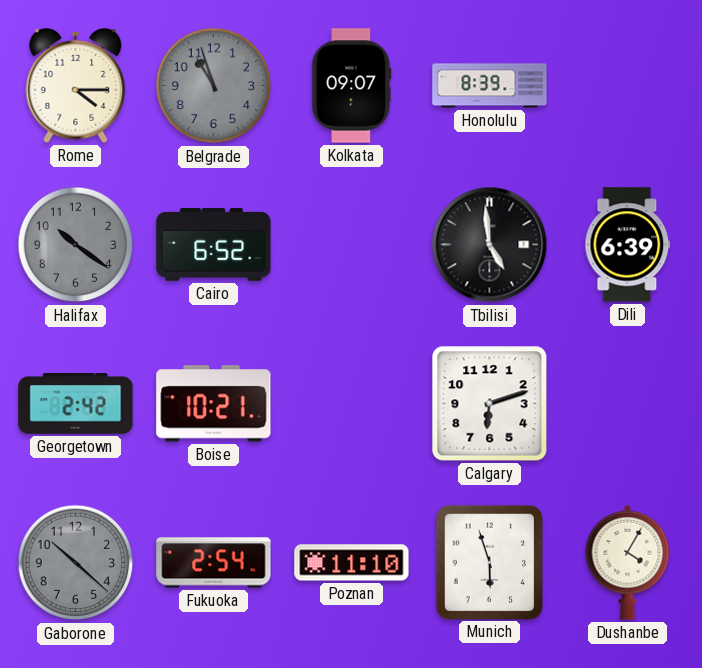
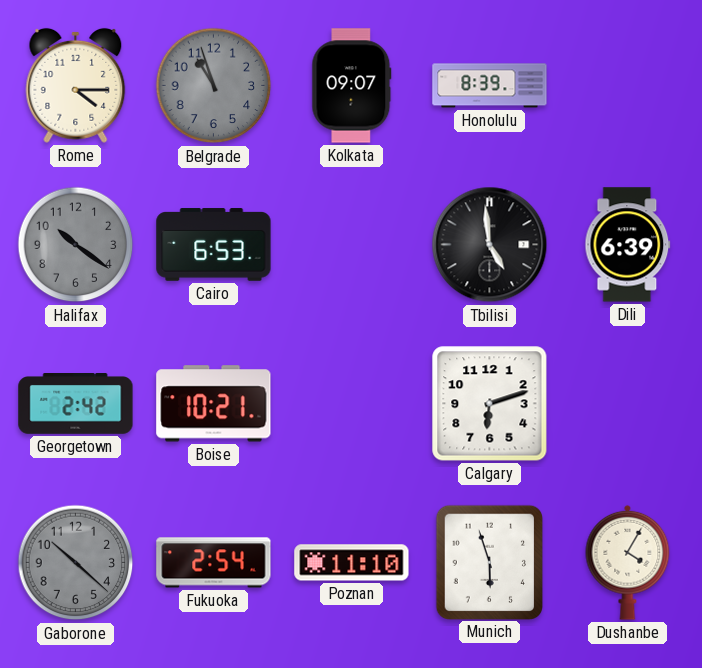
Cairo: 6:52 -> 6:53
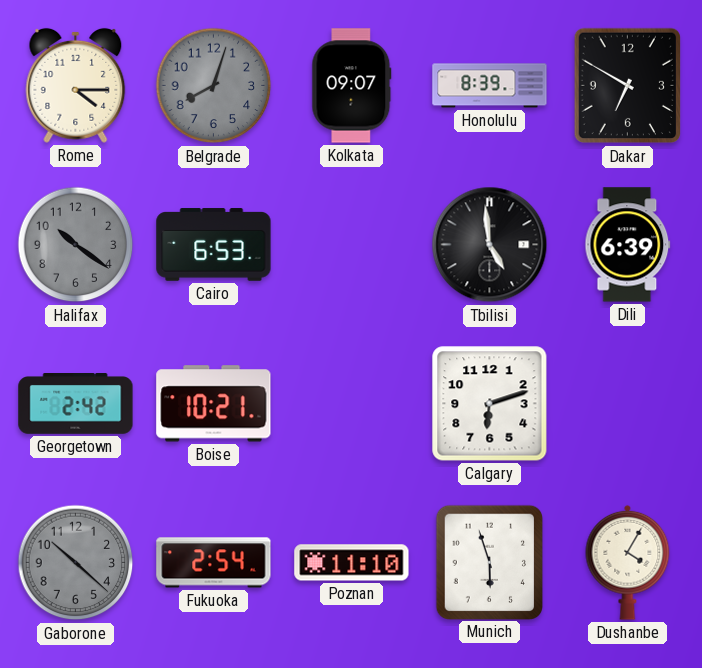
Belgrade: 10:57 -> 8:03
Dakar: none -> 6:50
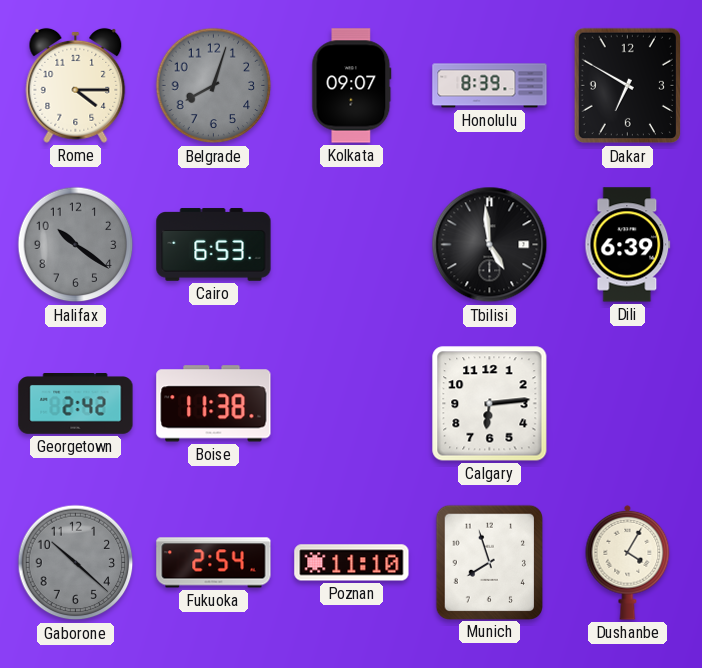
Boise: 10:21 -> 11:38
Calgary: 6:12 -> 6:14
Munich: 5:57 -> 7:57
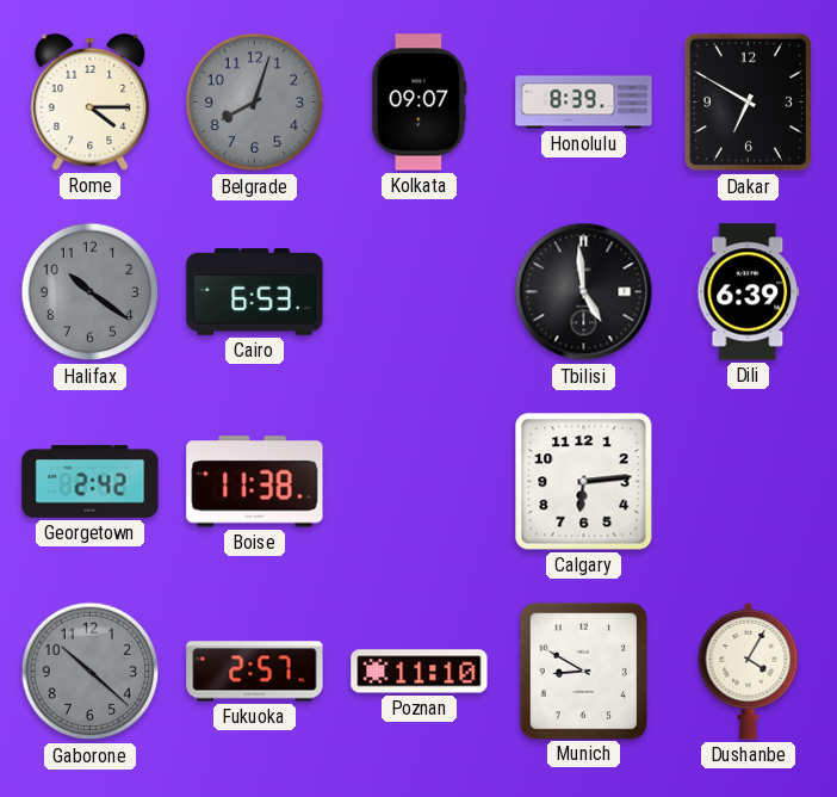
Fukuoka: 2:54 -> 2:57
Munich: 7:57 -> 8:50
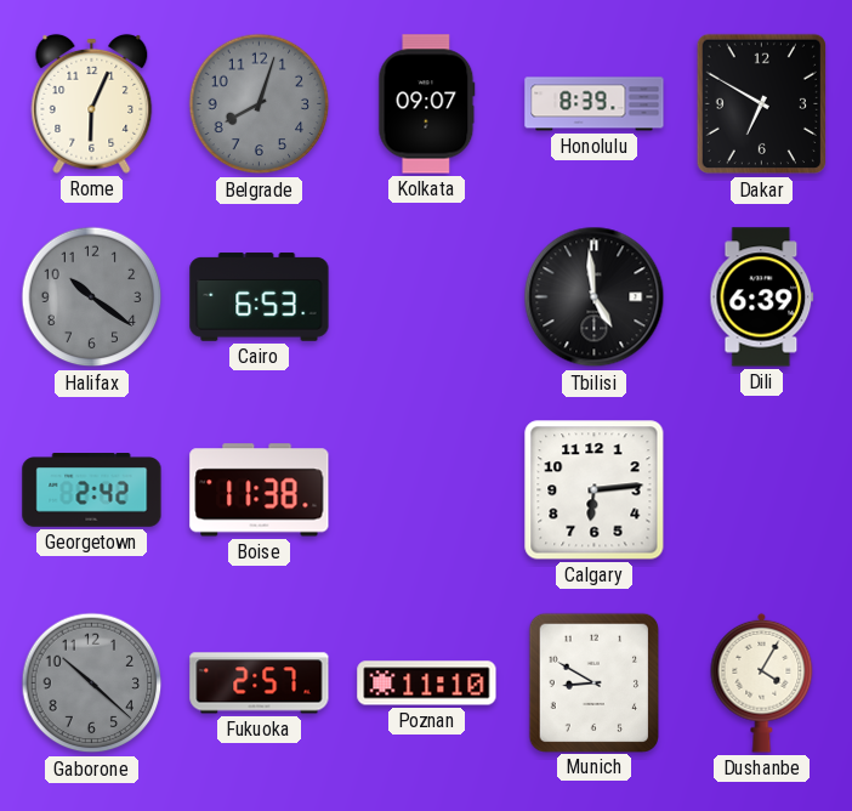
Rome: 4:15 -> 6:04
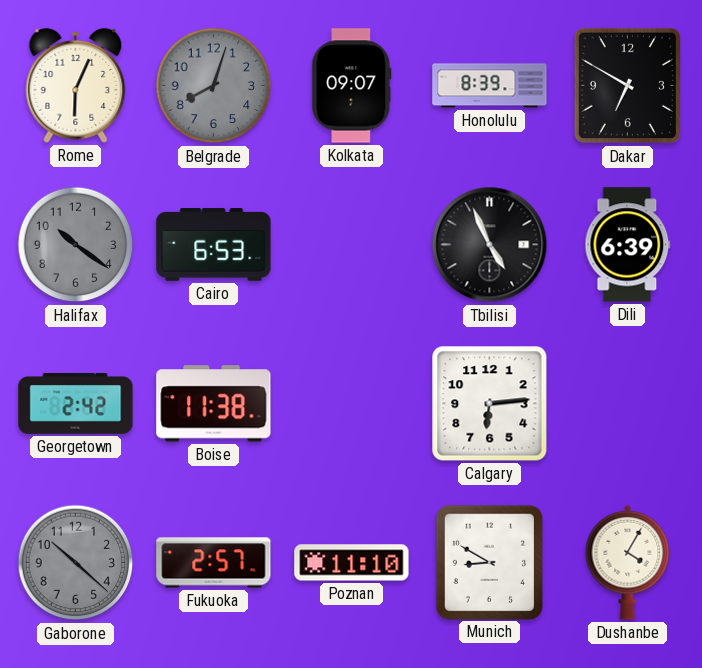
Tbilisi: 4:59 -> 4:56
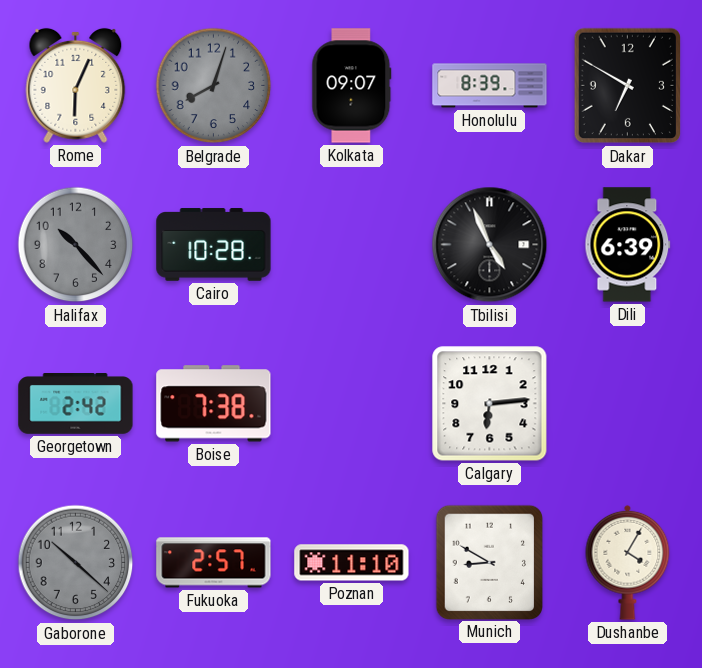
Halifax: 10:21 -> 10:23
Cairo: 6:53 -> 10:28
Boise: 11:38 -> 7:38
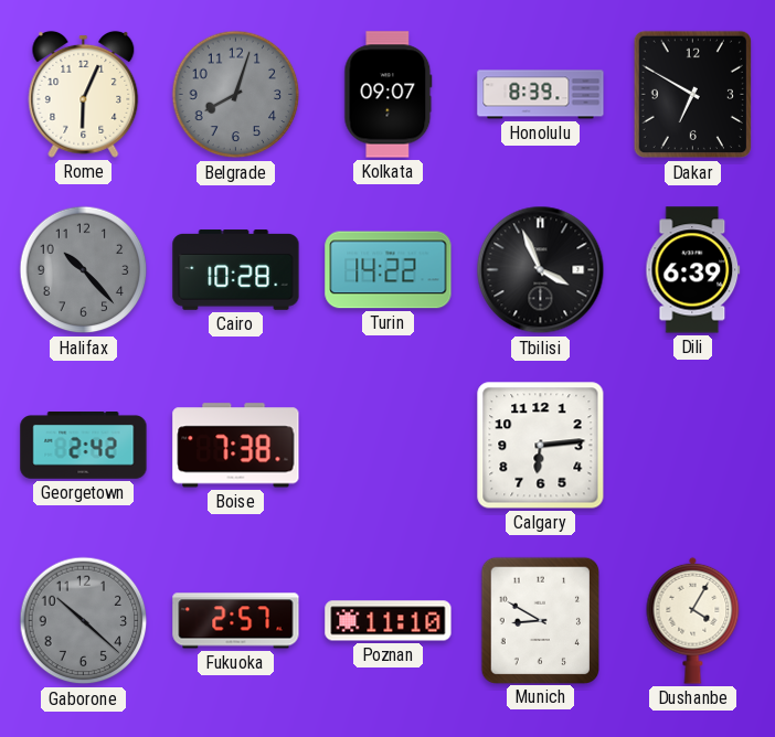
Turin: none -> 14:22
Tbilisi: 4:56 -> 3:56
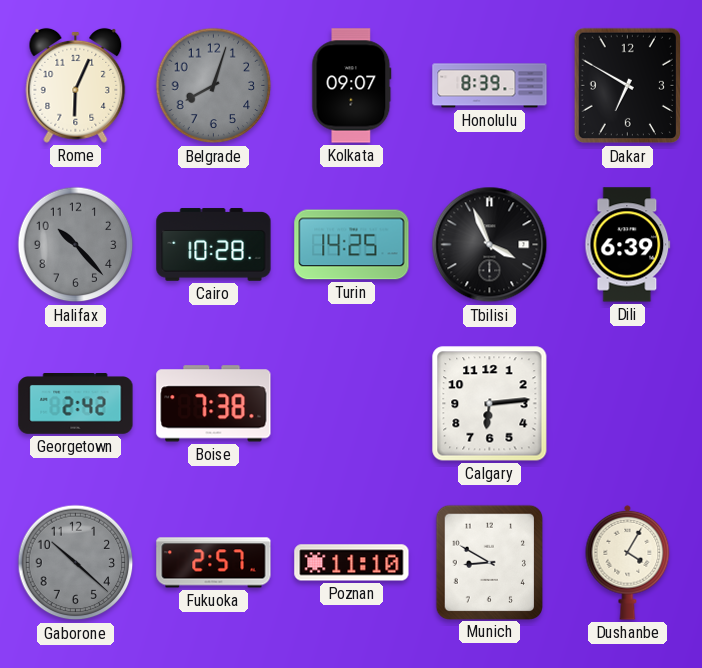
Turin: 14:22 -> 14:25
